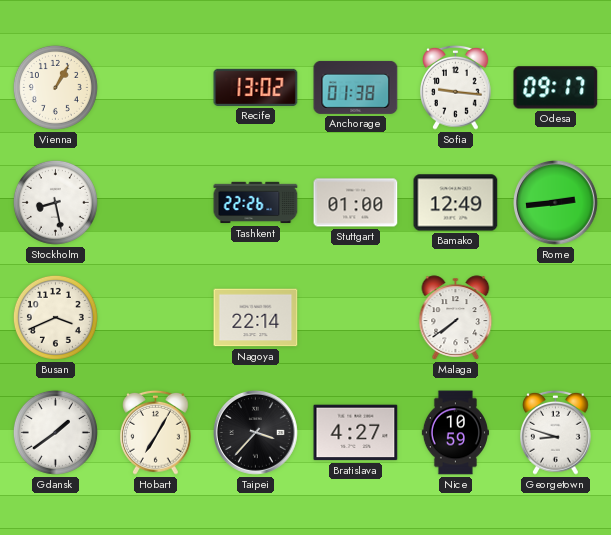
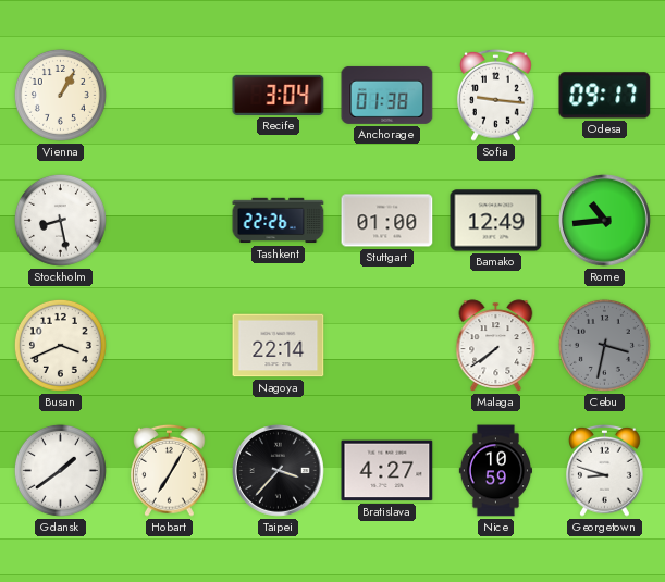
Recife: 13:02 -> 3:04
Rome: 2:44 -> 10:44
Cebu: none -> 3:32
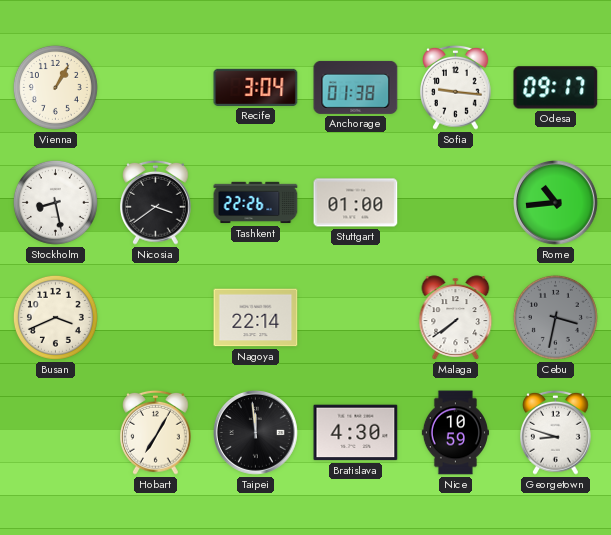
Nicosia: none -> 3:39
Bamako: 12:49 -> none
Gdansk: 1:39 -> none
Taipei: 3:37 -> 11:59
Bratislava: 4:27 -> 4:30
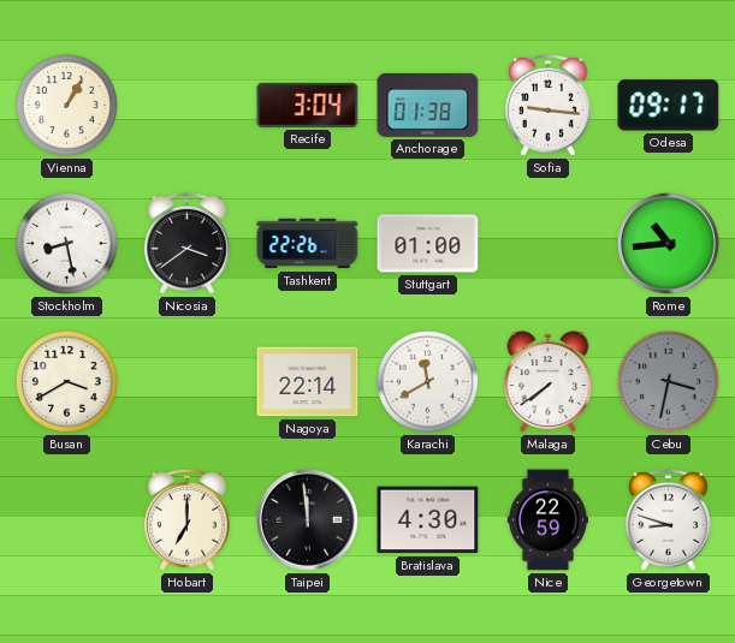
Busan: 3:41 -> 3:40
Karachi: none -> 11:40
Hobart: 7:05 -> 7:00
Nice: 10:59 -> 22:59
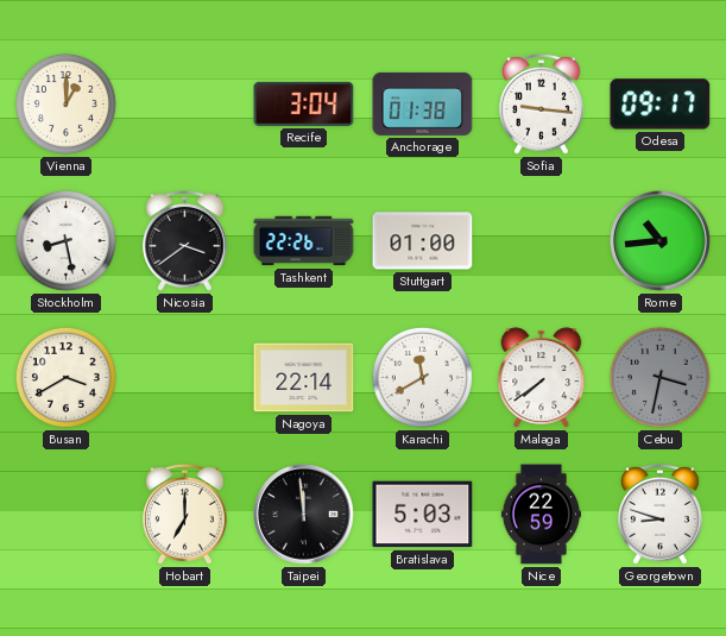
Vienna: 1:05 -> 1:00
Bratislava: 4:30 -> 5:03
